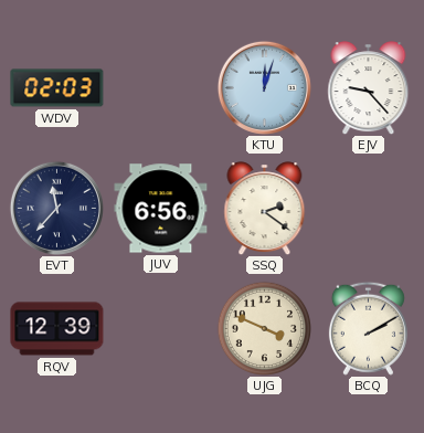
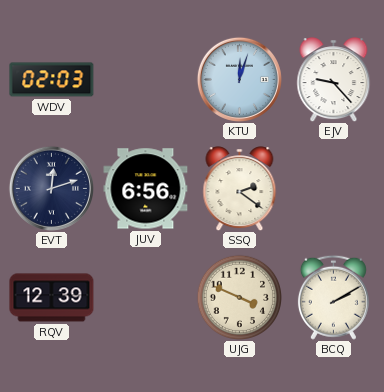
EVT: 11:37 -> 12:12
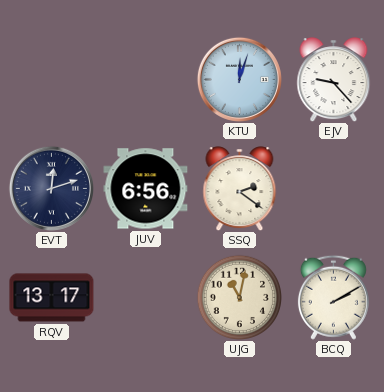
WDV: 02:03 -> none
RQV: 12:39 -> 13:17
UJG: 3:49 -> 11:02
